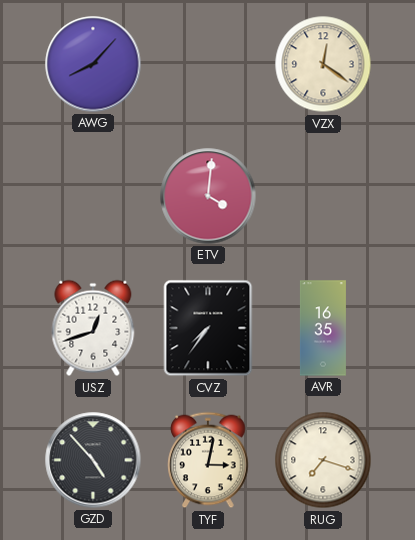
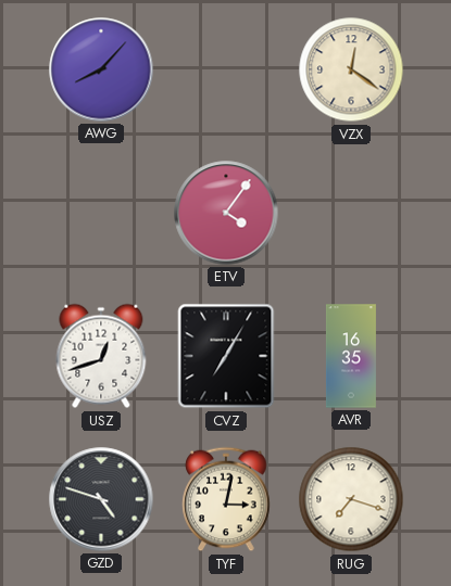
ETV: 4:01 -> 4:06
CVZ: 7:36 -> 7:05
GZD: 4:53 -> 4:48
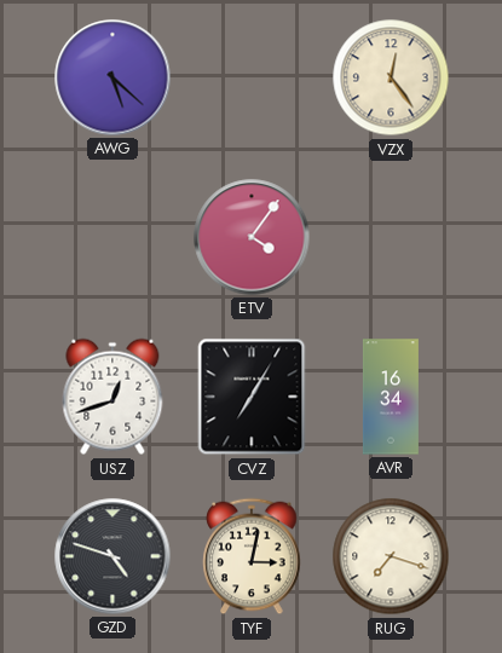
AWG: 8:07 -> 5:22
VZX: 12:21 -> 12:24
AVR: 16:35 -> 16:34
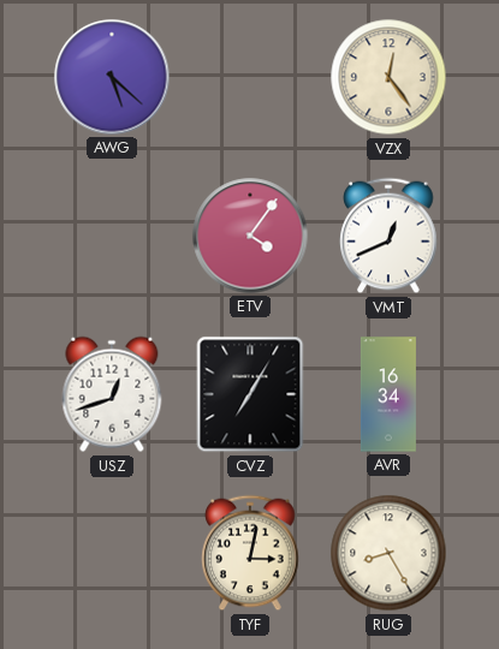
VMT: none -> 12:41
GZD: 4:48 -> none
RUG: 7:18 -> 8:25
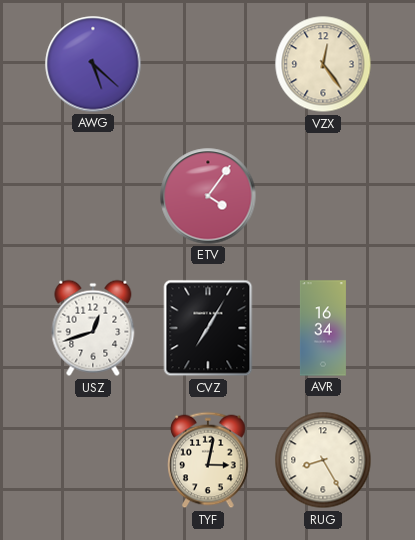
VMT: 12:41 -> none
